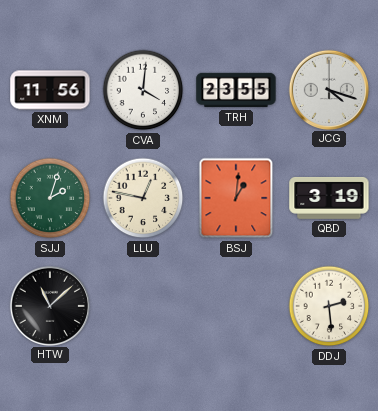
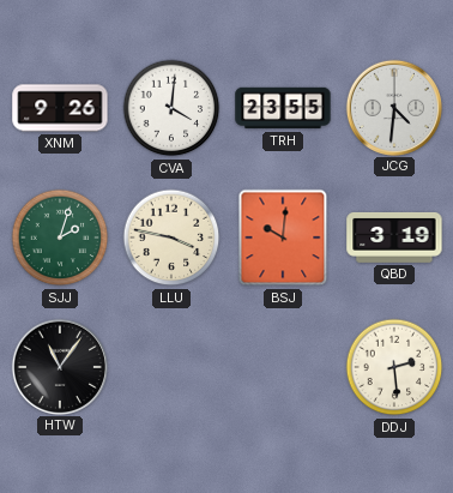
XNM: 11:56 -> 9:26
JCG: 4:18 -> 4:31
LLU: 12:47 -> 3:47
BSJ: 1:01 -> 10:01
HTW: 11:08 -> 11:06
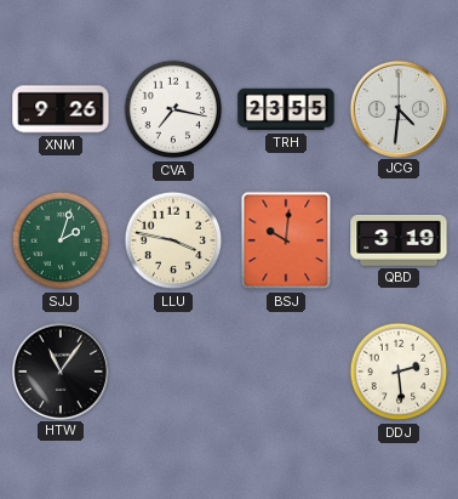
CVA: 4:01 -> 7:17
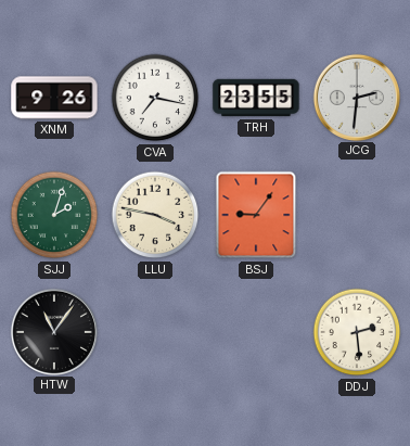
JCG: 4:31 -> 2:31
BSJ: 10:01 -> 9:06
QBD: 3:19 -> none
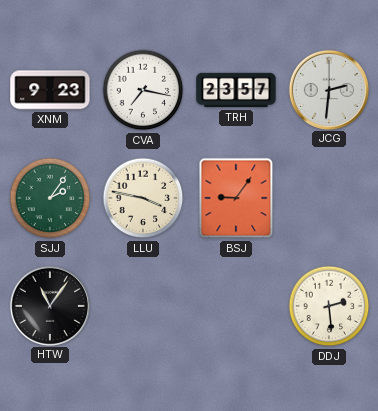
XNM: 9:26 -> 9:23
TRH: 23:55 -> 23:57
SJJ: 2:03 -> 2:06
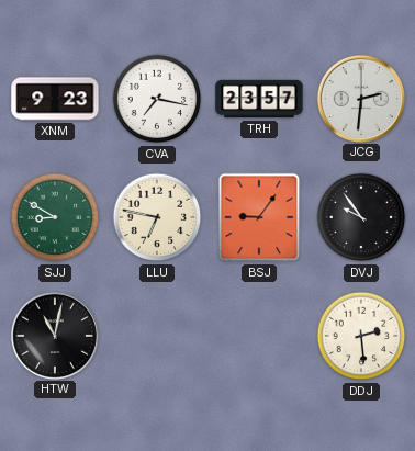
SJJ: 2:06 -> 8:50
LLU: 3:47 -> 6:47
DVJ: none -> 9:54
HTW: 11:06 -> 11:02
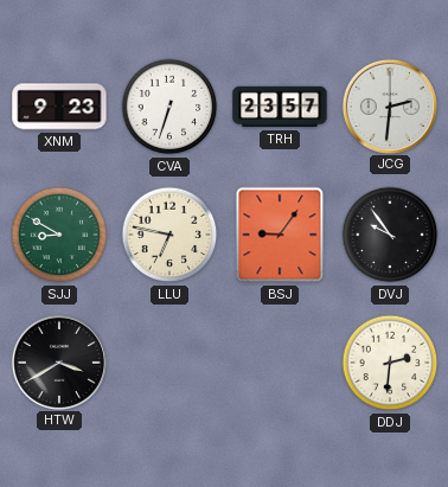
CVA: 7:17 -> 6:33
HTW: 11:02 -> 3:40
DDJ: 2:29 -> 2:31
